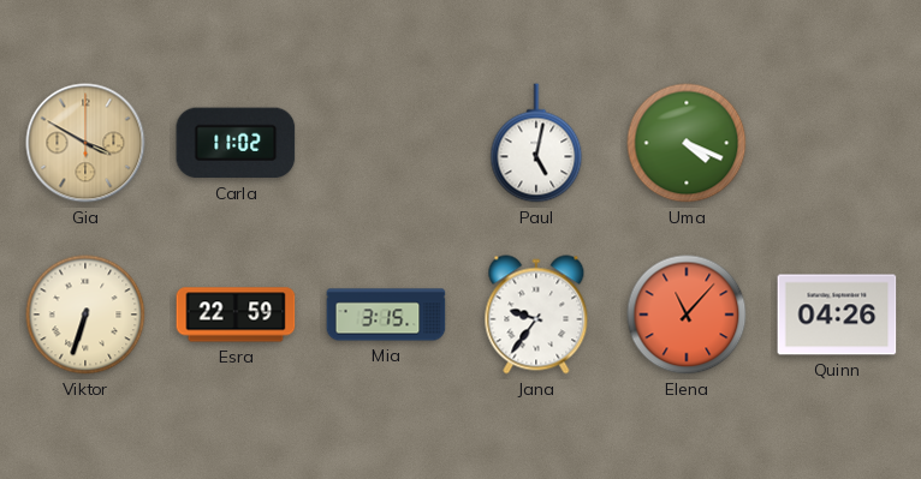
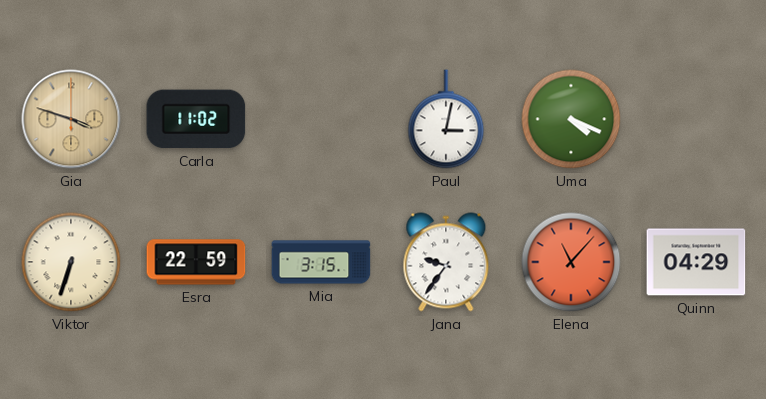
Gia: 3:50 -> 3:48
Paul: 5:02 -> 3:02
Quinn: 04:26 -> 04:29
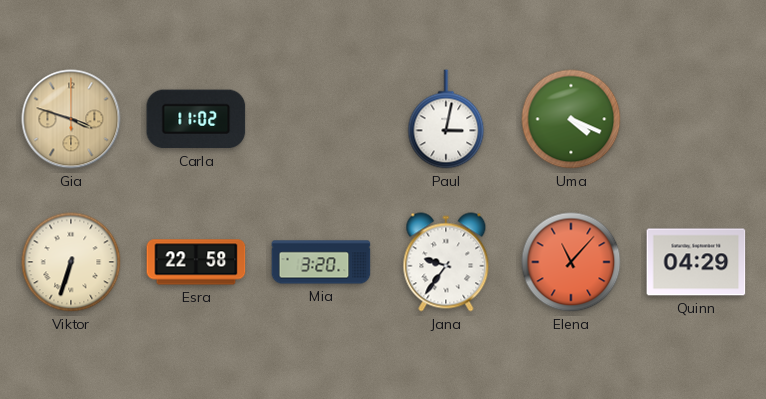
Esra: 22:59 -> 22:58
Mia: 3:15 -> 3:20
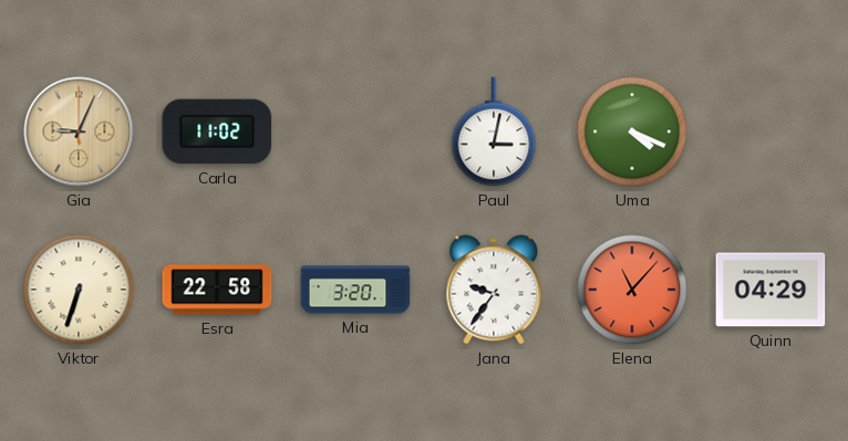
Gia: 3:48 -> 9:04
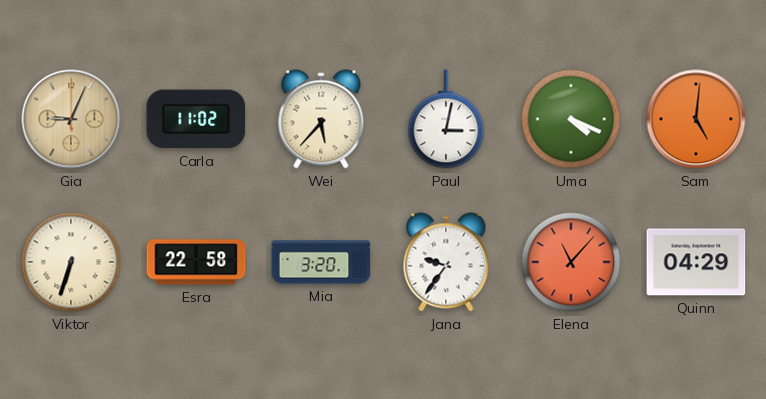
Wei: none -> 5:37
Sam: none -> 5:01
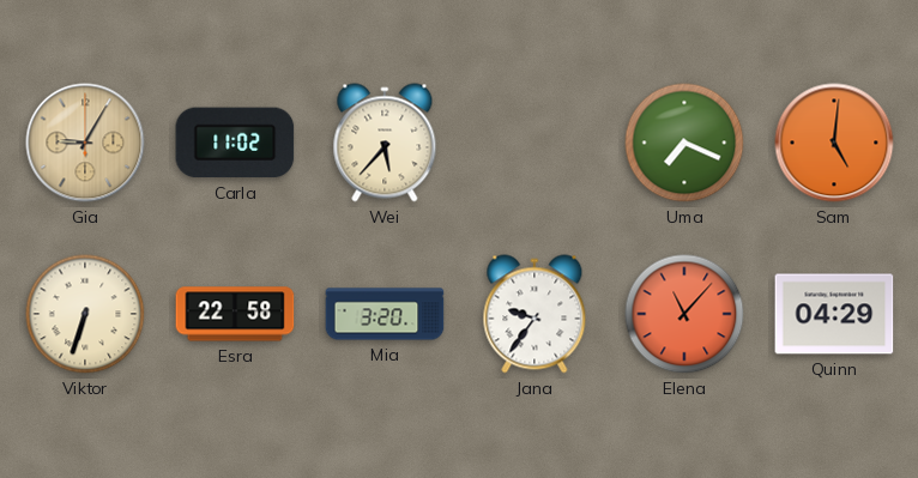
Gia: 9:04 -> 9:05
Paul: 3:02 -> none
Uma: 4:19 -> 7:19
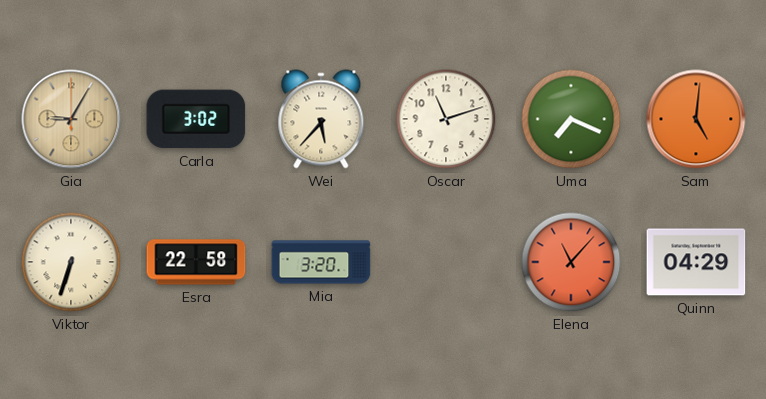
Carla: 11:02 -> 3:02
Oscar: none -> 11:12
Jana: 9:36 -> none
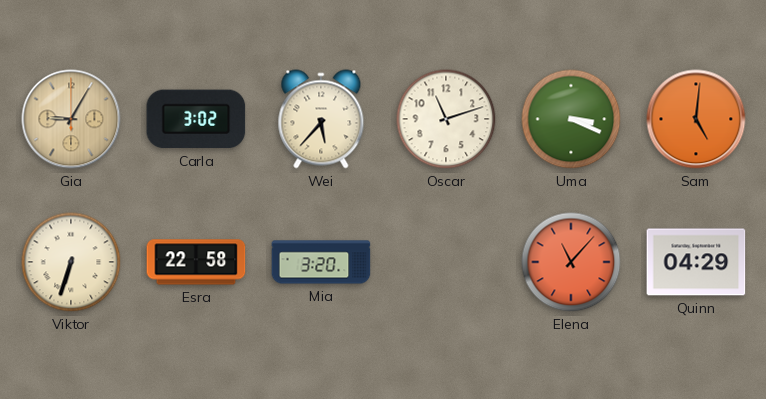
Uma: 7:19 -> 3:19
